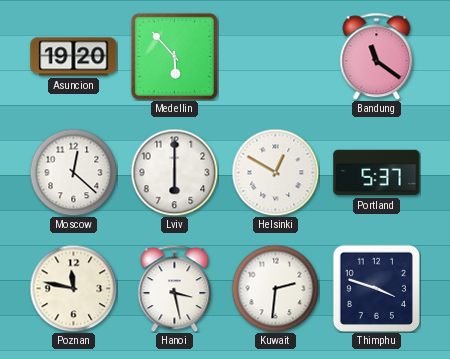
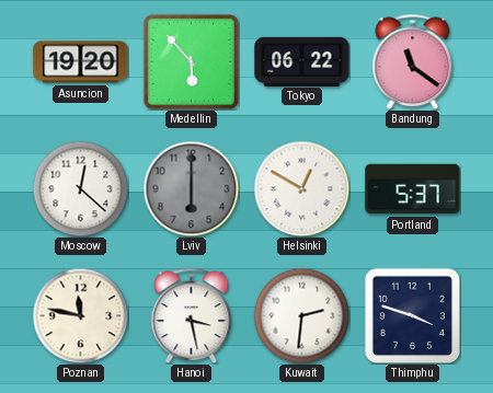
Tokyo: none -> 06:22
Lviv dial: white -> grey
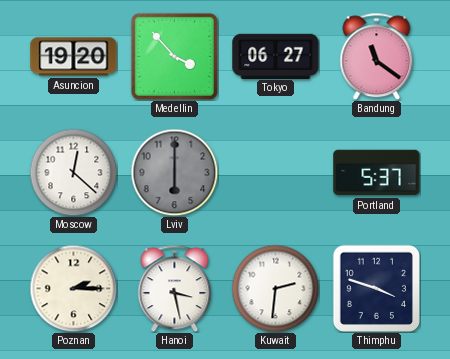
Medellin: 5:53 -> 3:53
Tokyo: 06:22 -> 06:27
Helsinki: 12:50 -> none
Poznan: 11:47 -> 2:15
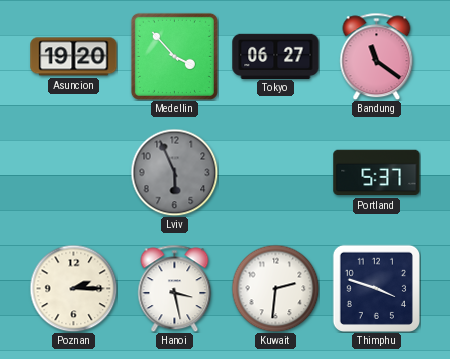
Moscow: 12:22 -> none
Lviv: 6:00 -> 5:56
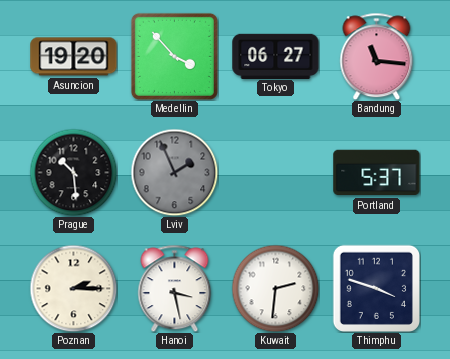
Bandung: 11:21 -> 11:16
Prague: none -> 10:29
Lviv: 5:56 -> 1:56
